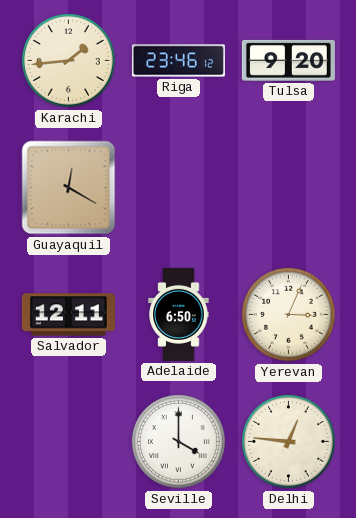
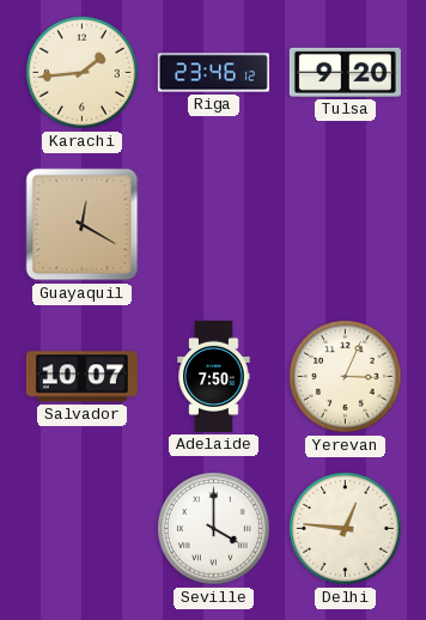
Salvador: 12:11 -> 10:07
Adelaide: 6:50 -> 7:50
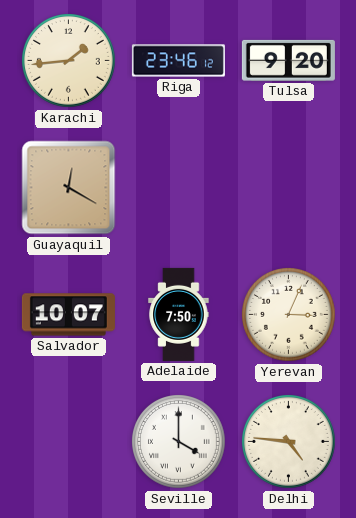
Delhi: 12:46 -> 4:46
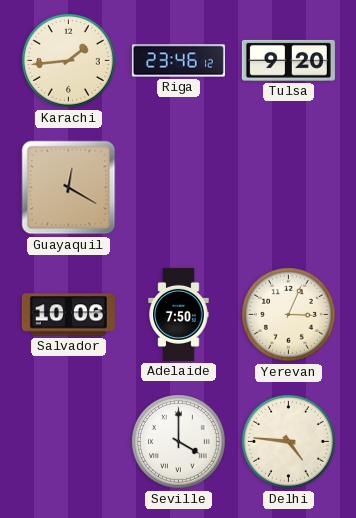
Salvador: 10:07 -> 10:06
